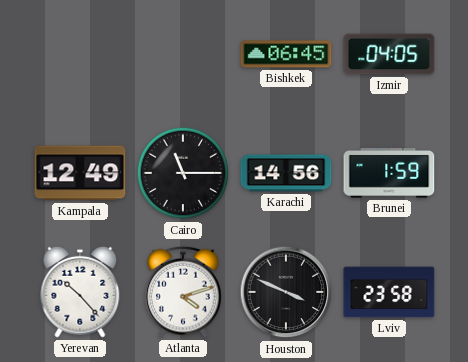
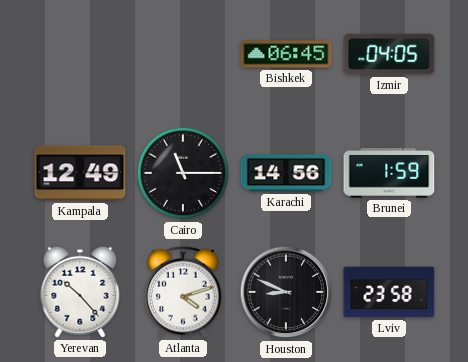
Houston: 3:49 -> 8:49
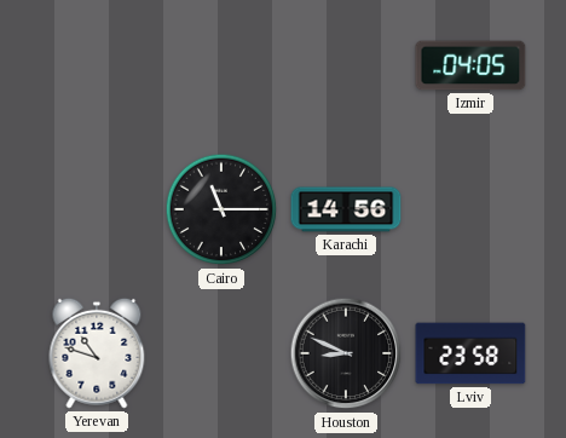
Bishkek: 06:45 -> none
Kampala: 12:49 -> none
Brunei: 1:59 -> none
Yerevan: 10:23 -> 10:48
Atlanta: 4:12 -> none
